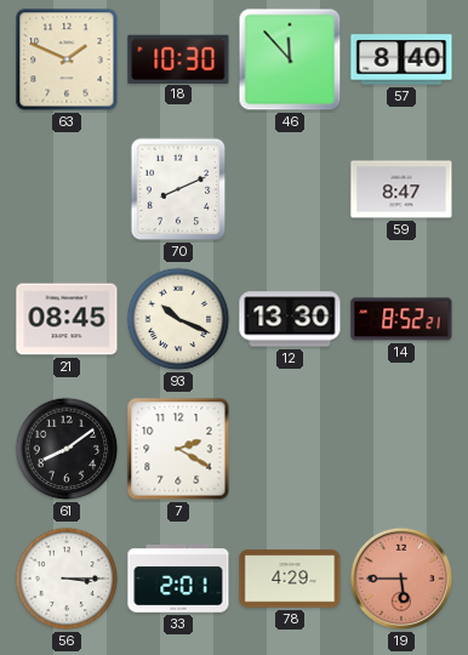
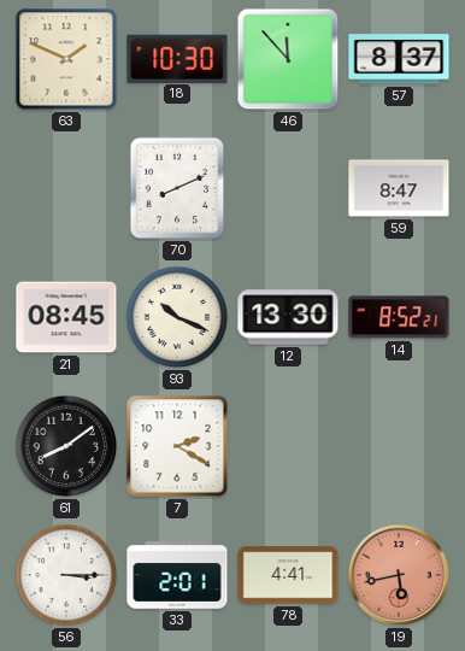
57: 8:40 -> 8:37
78: 4:29 -> 4:41
19: 5:45 -> 5:43
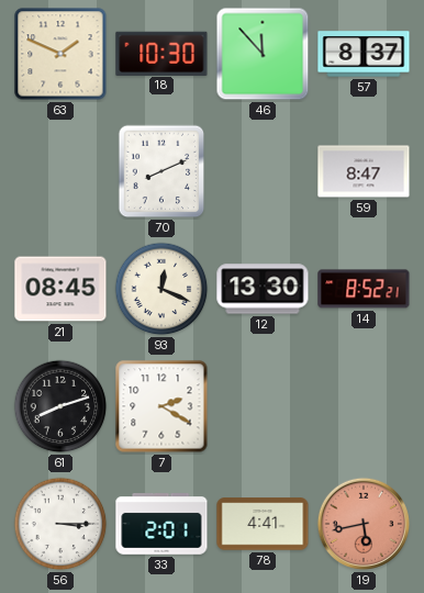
93: 10:19 -> 12:19
61: 8:09 -> 8:12
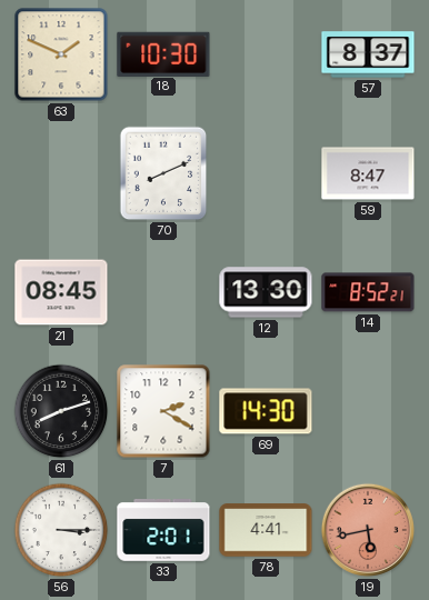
46: 11:53 -> none
93: 12:19 -> none
69: none -> 14:30
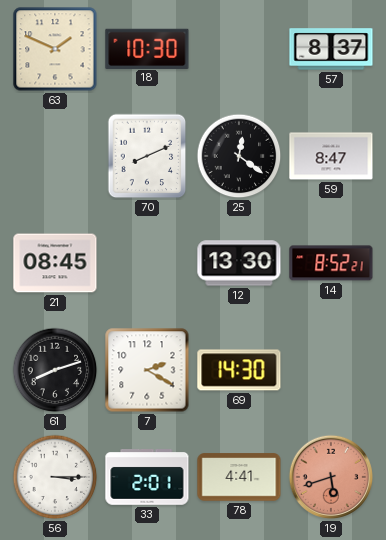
25: none -> 12:21
19: 5:43 -> 5:42
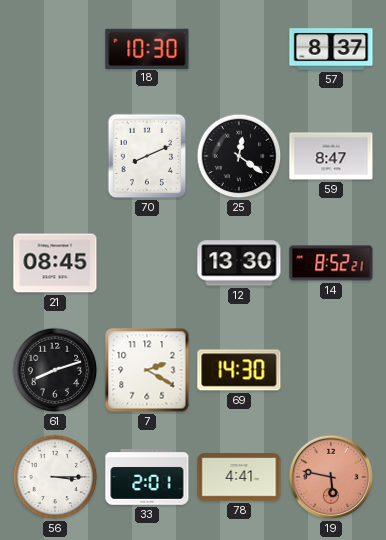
63: 1:49 -> none
19: 5:42 -> 5:47
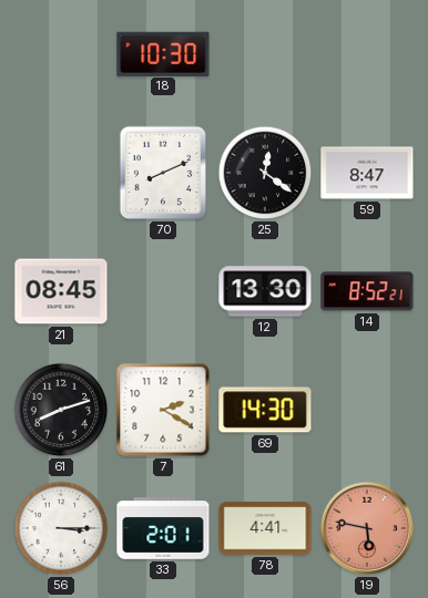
57: 8:37 -> none
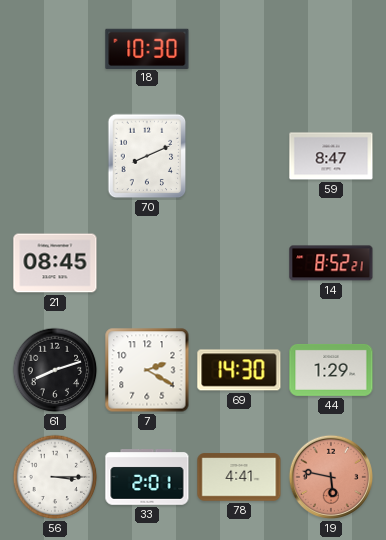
25: 12:21 -> none
12: 13:30 -> none
44: none -> 1:29
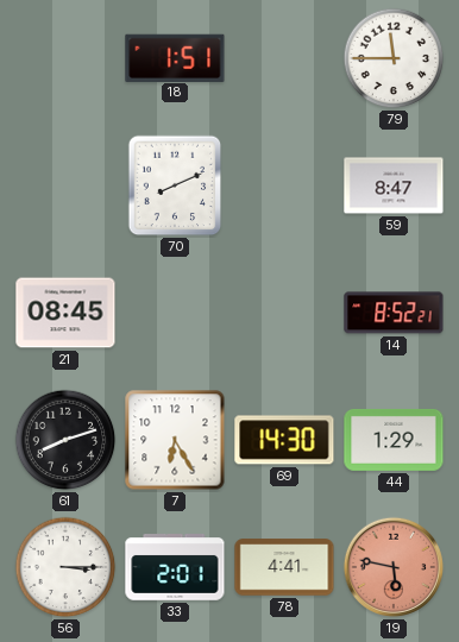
18: 10:30 -> 1:51
79: none -> 11:45
7: 2:20 -> 6:25
